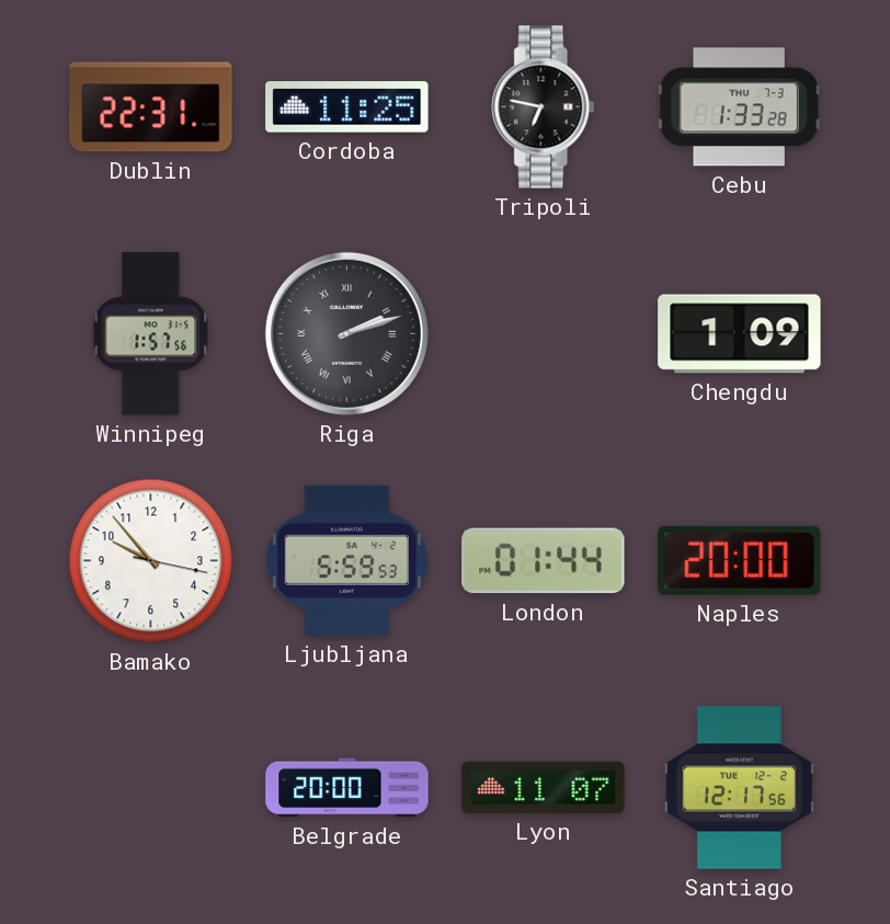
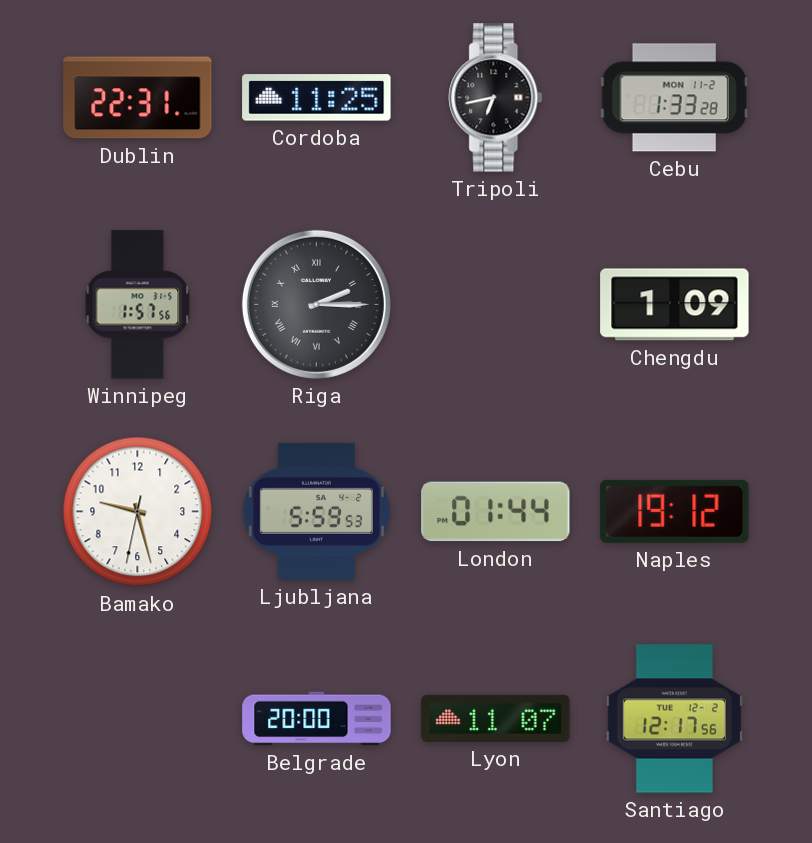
Tripoli: 6:47 -> 6:43
Cebu date: THU 7-3 -> MON 11-2
Riga: 2:12 -> 2:15
Bamako: 9:53 -> 9:27
Naples: 20:00 -> 19:12
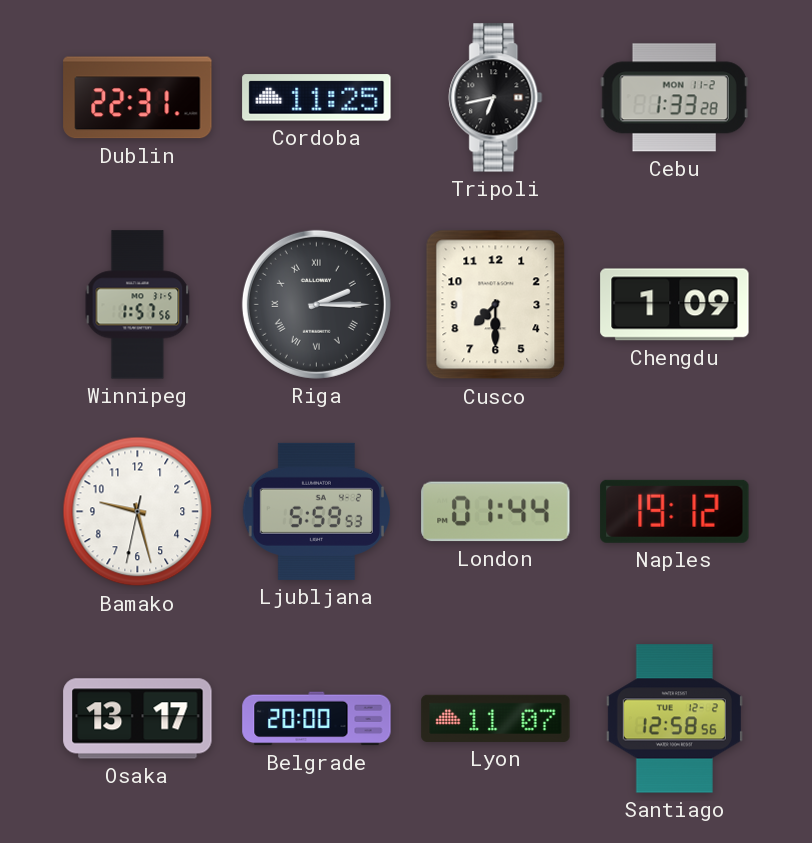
Cusco: none -> 7:30
Osaka: none -> 13:17
Santiago: 12:17 -> 12:58
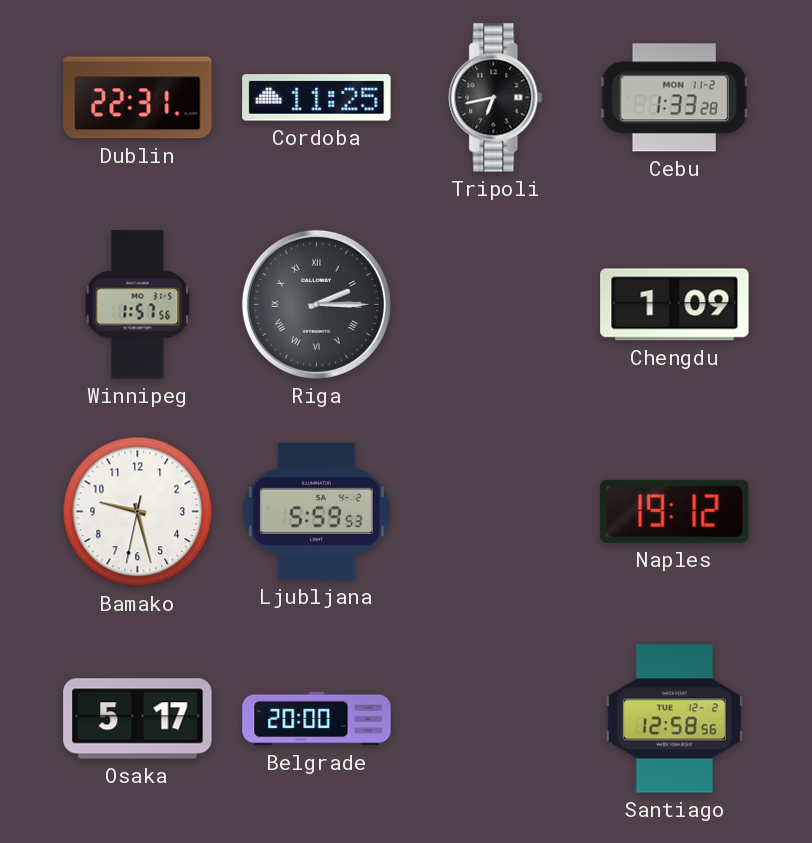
Cusco: 7:30 -> none
London: 01:44 -> none
Osaka: 13:17 -> 5:17
Lyon: 11:07 -> none
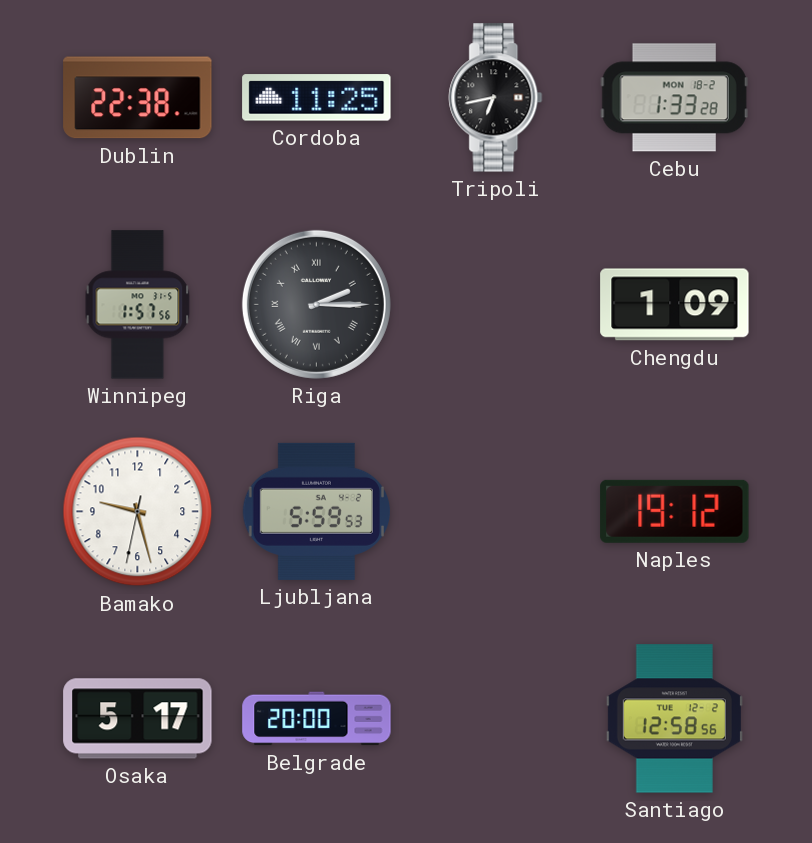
Dublin: 22:31 -> 22:38
Cebu date: MON 11-2 -> MON 18-2
